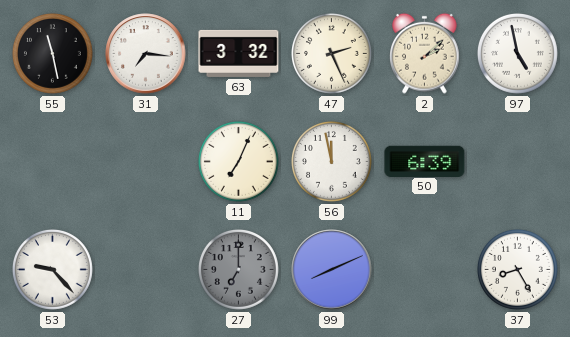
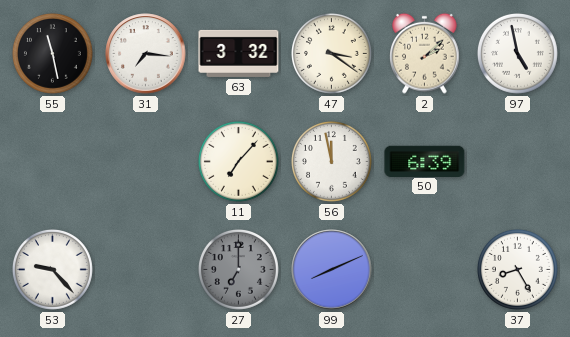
47: 2:26 -> 3:21
11: 7:04 -> 7:07
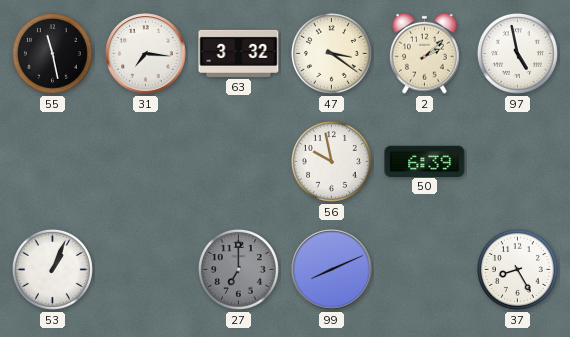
11: 7:07 -> none
56: 11:58 -> 9:58
53: 9:23 -> 1:04
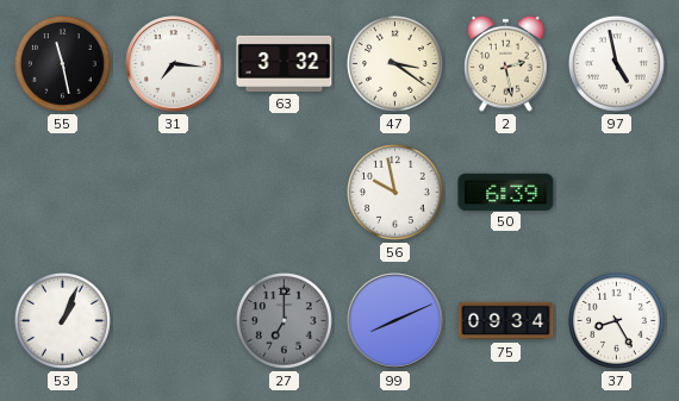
2: 2:08 -> 2:28
75: none -> 09:34
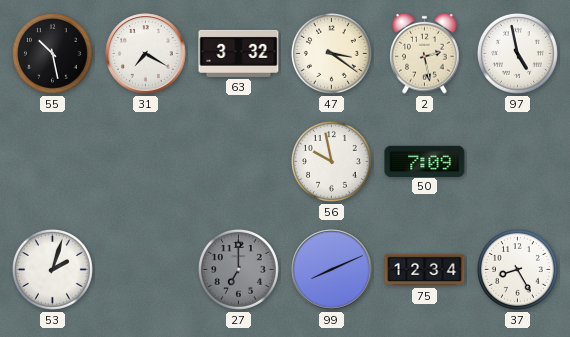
55: 11:28 -> 10:28
31: 7:16 -> 7:20
50: 6:39 -> 7:09
53: 1:04 -> 2:03
75: 09:34 -> 12:34
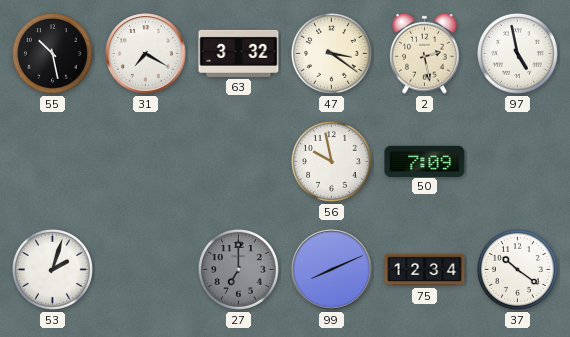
37: 8:25 -> 10:21
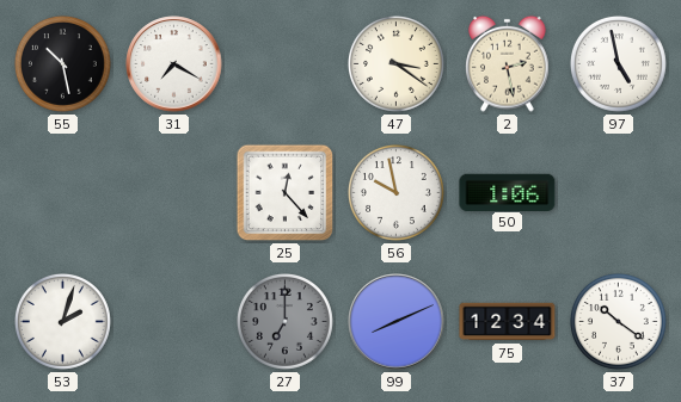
63: 3:32 -> none
25: none -> 12:23
50: 7:09 -> 1:06
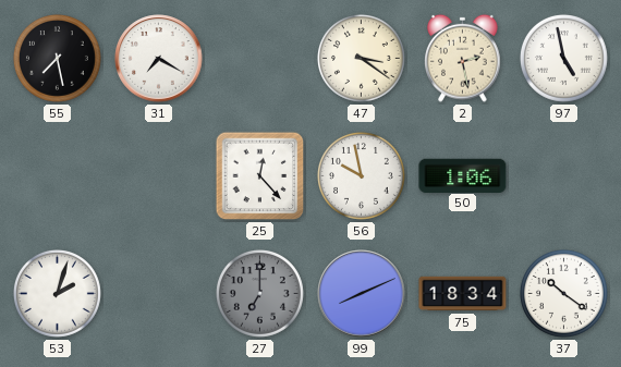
55: 10:28 -> 7:28
75: 12:34 -> 18:34
